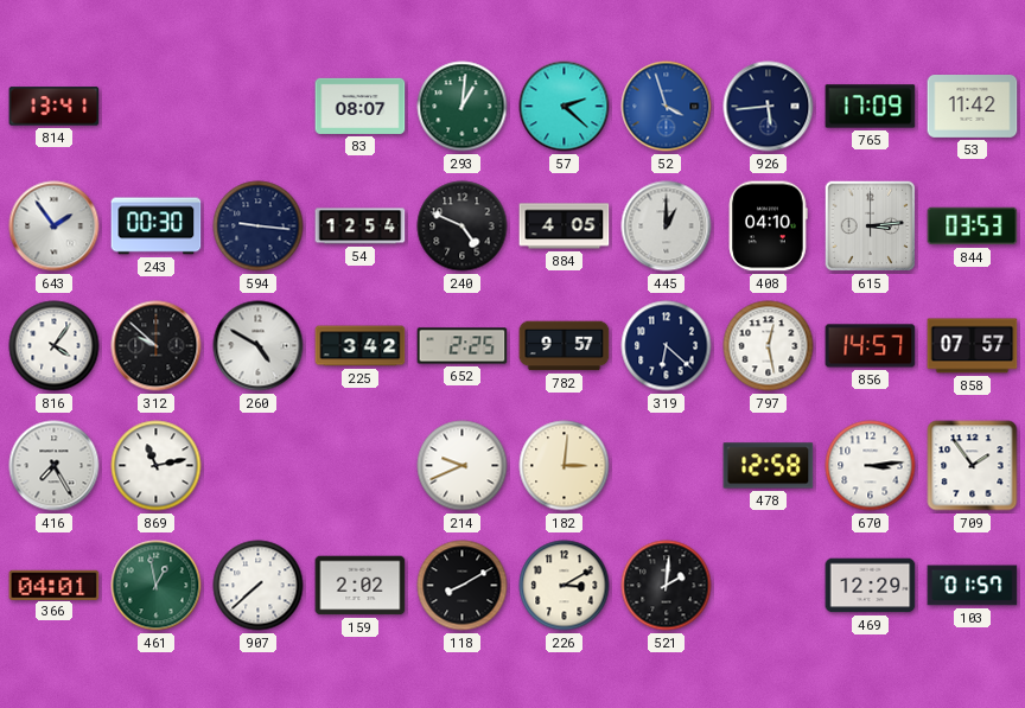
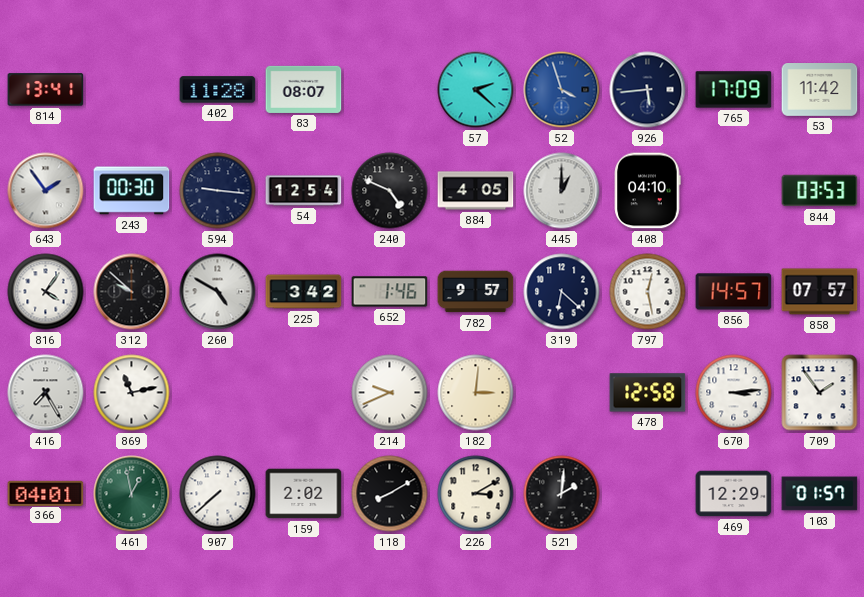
402: none -> 11:28
293: 1:01 -> none
615: 3:14 -> none
652: 2:25 -> 1:46
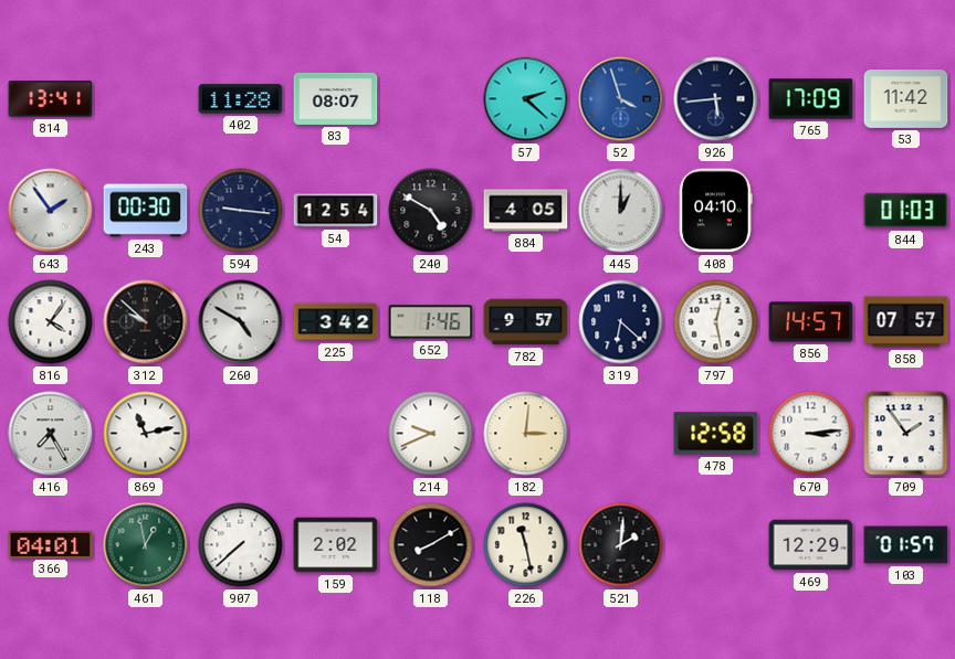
240: 4:49 -> 4:50
844: 03:53 -> 01:03
226: 3:10 -> 11:28
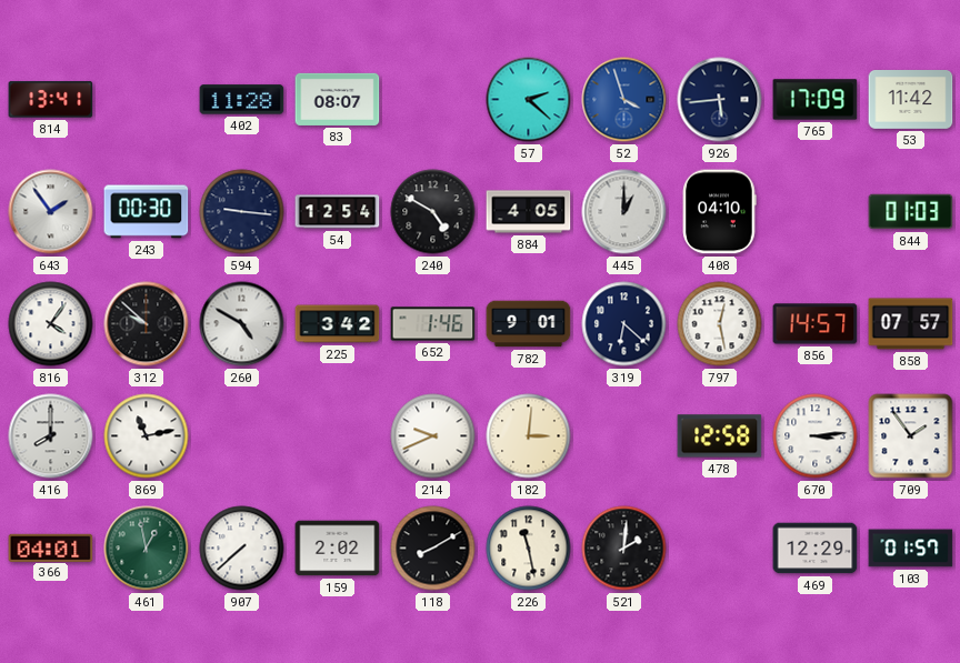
782: 9:57 -> 9:01
416: 7:25 -> 8:00
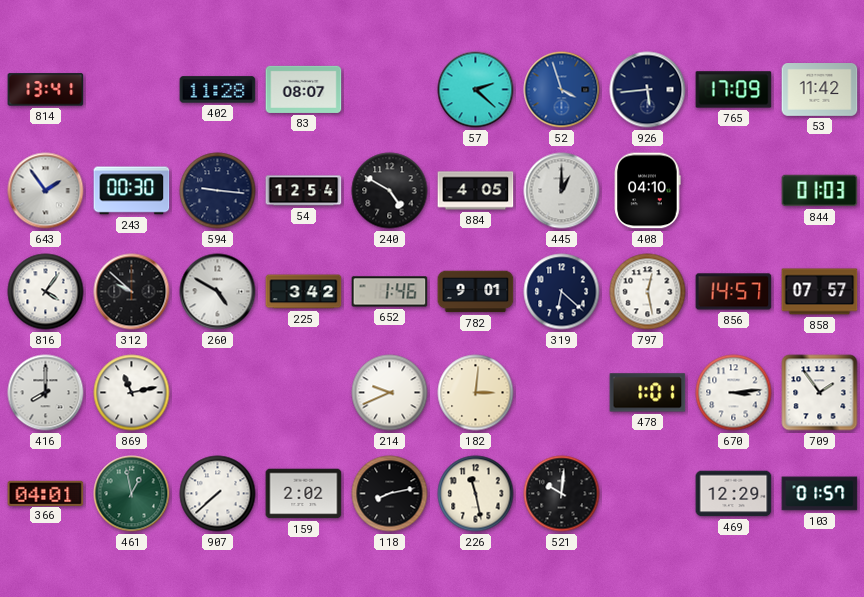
478: 12:58 -> 1:01
118: 8:10 -> 8:13
521: 2:01 -> 10:01
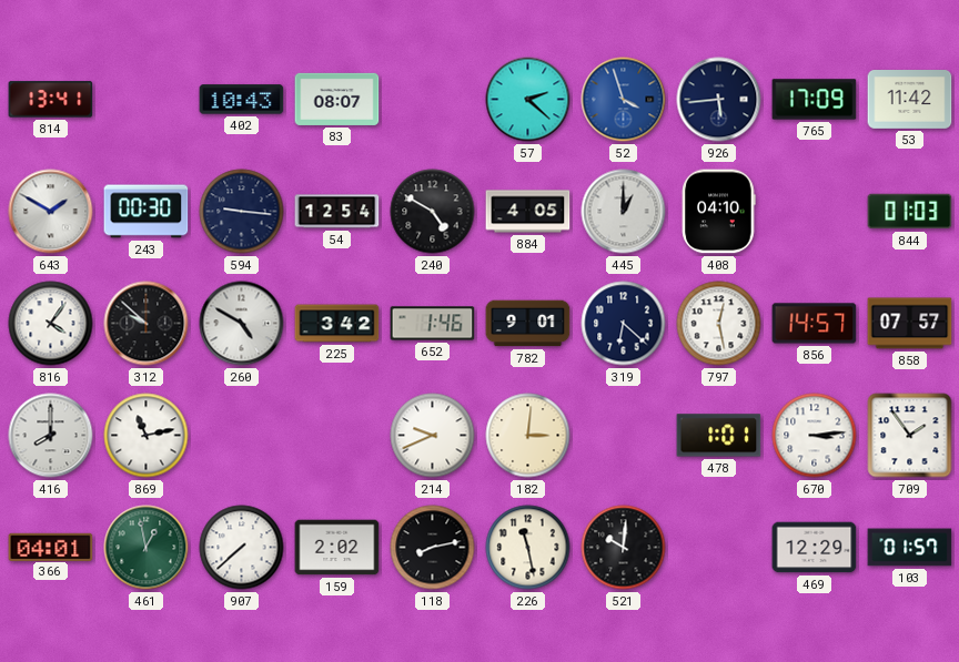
402: 11:28 -> 10:43
643: 1:54 -> 1:50
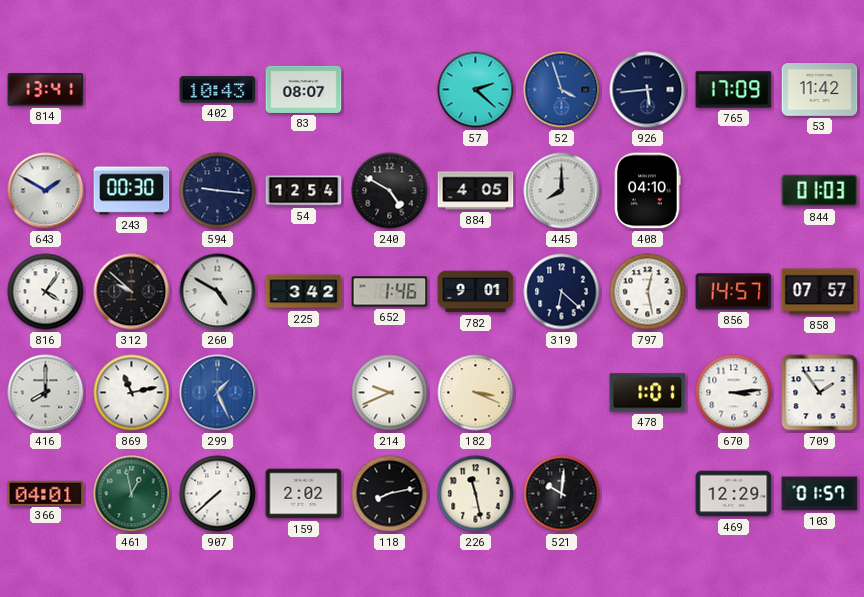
445: 1:00 -> 8:00
299: none -> 1:26
182: 3:01 -> 3:19
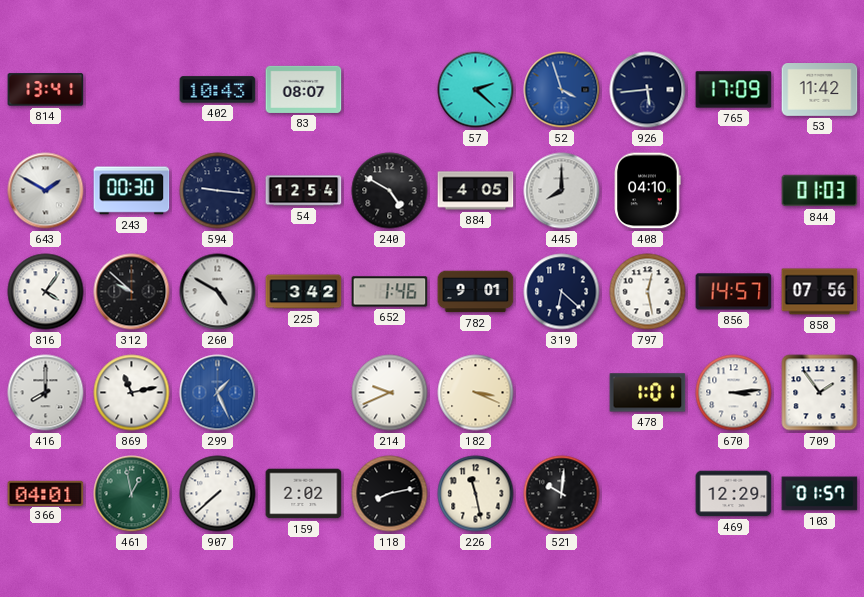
858: 07:57 -> 07:56
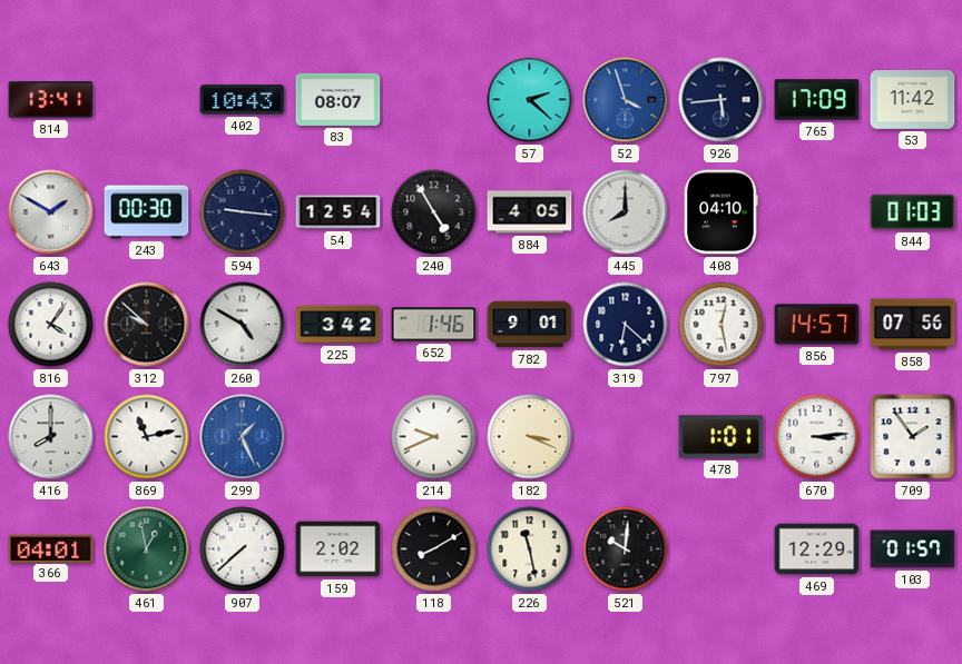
240: 4:50 -> 4:55
118: 8:13 -> 8:10
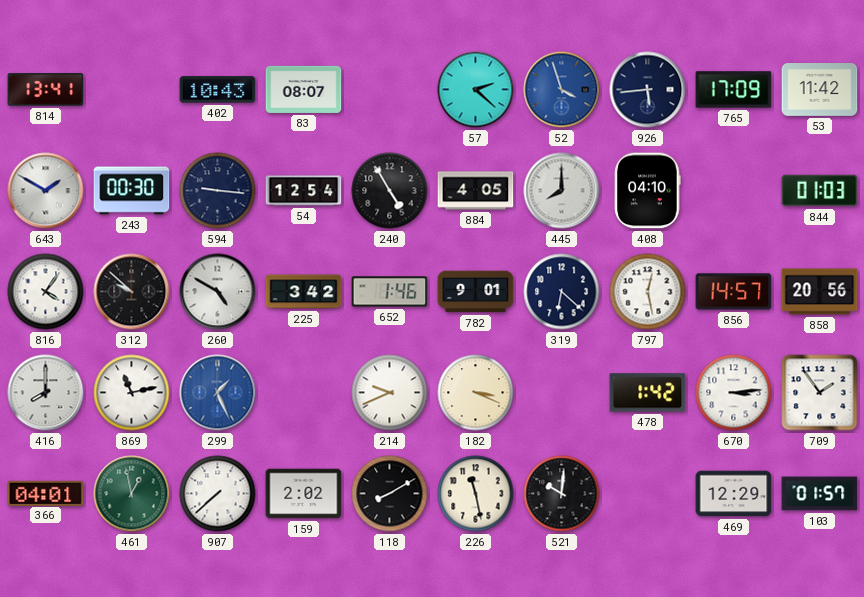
858: 07:56 -> 20:56
478: 1:01 -> 1:42
